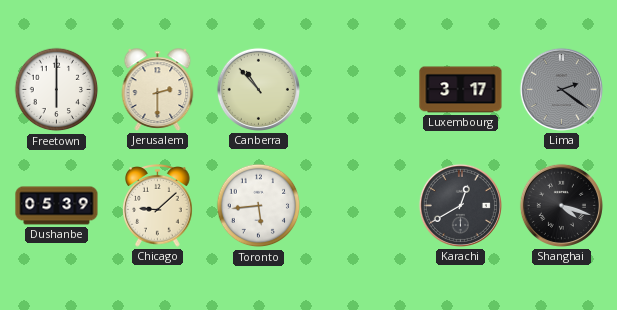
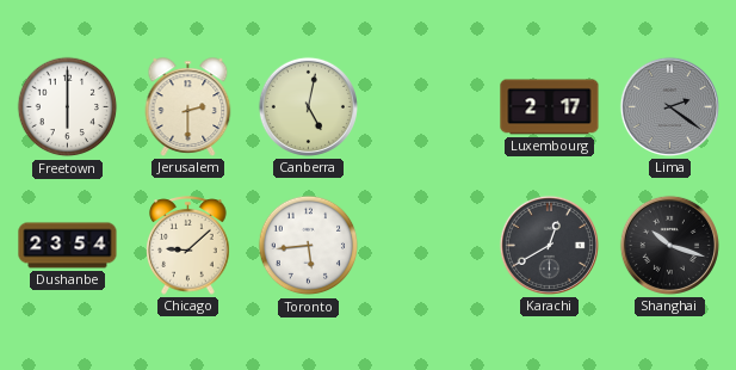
Canberra: 10:53 -> 5:02
Luxembourg: 3:17 -> 2:17
Dushanbe: 05:39 -> 23:54
Shanghai: 4:18 -> 10:18
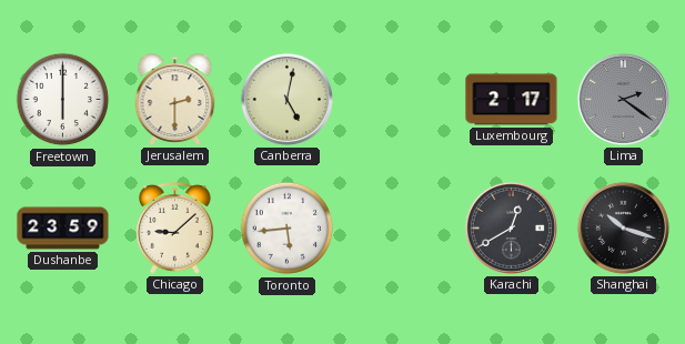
Dushanbe: 23:54 -> 23:59
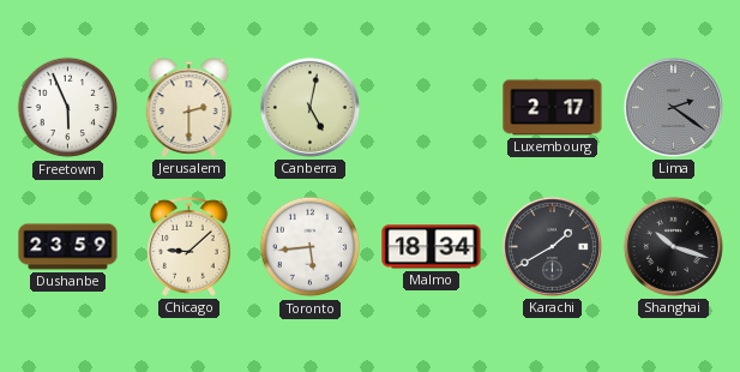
Freetown: 6:00 -> 5:56
Malmo: none -> 18:34
Karachi: 12:40 -> 1:40
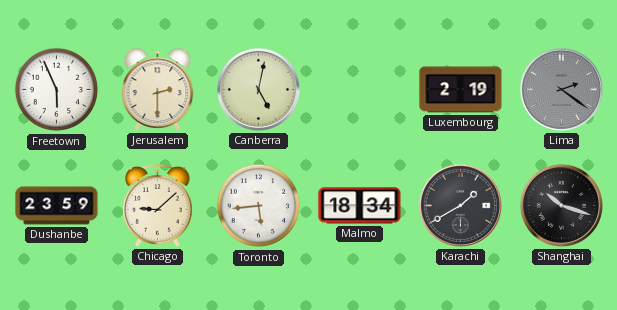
Luxembourg: 2:17 -> 2:19
